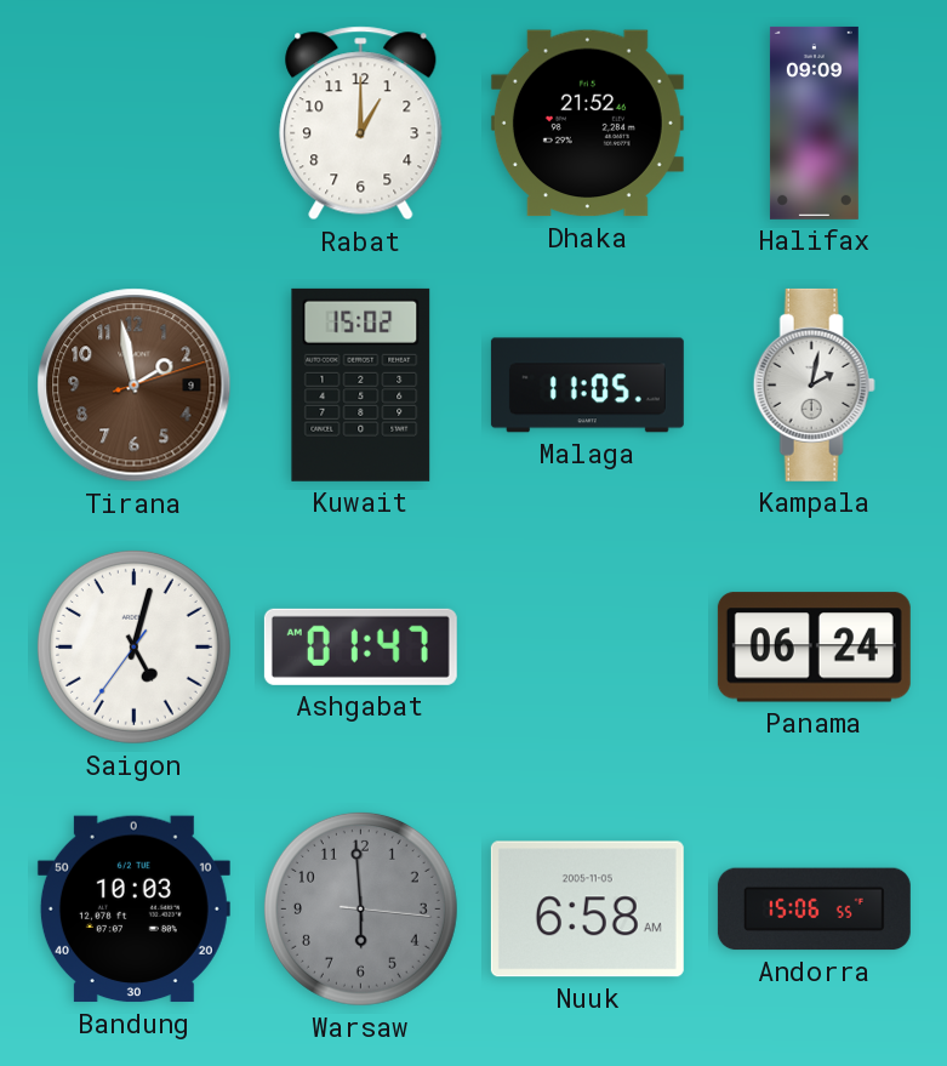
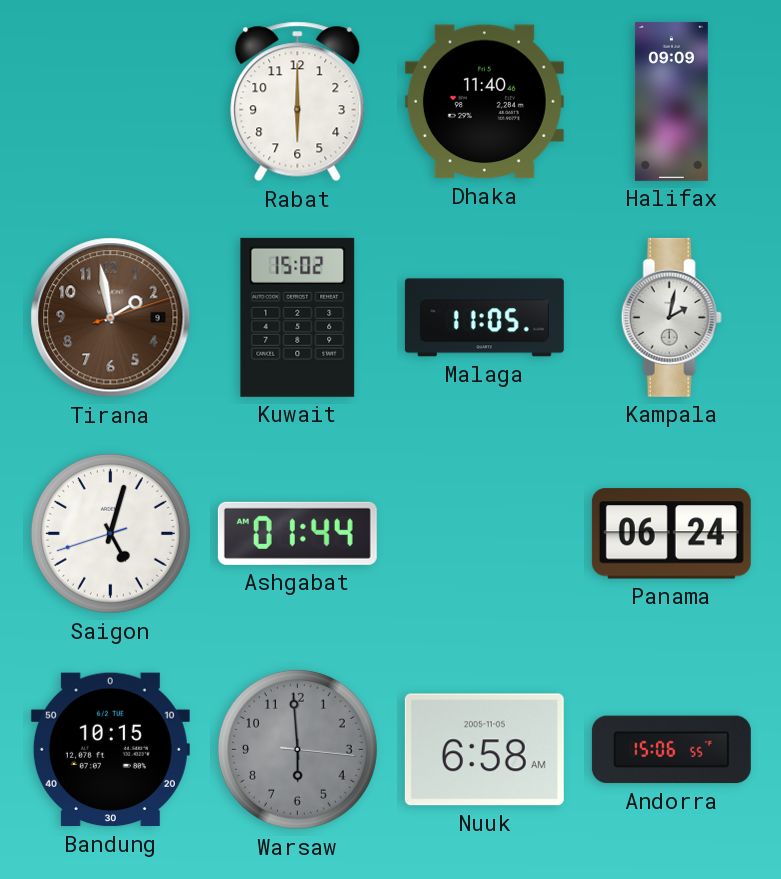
Rabat: 1:00 -> 6:00
Dhaka: 21:52 -> 11:40
Saigon: 5:02:36 -> 5:02:42
Ashgabat: 01:47 -> 01:44
Bandung: 10:03 -> 10:15
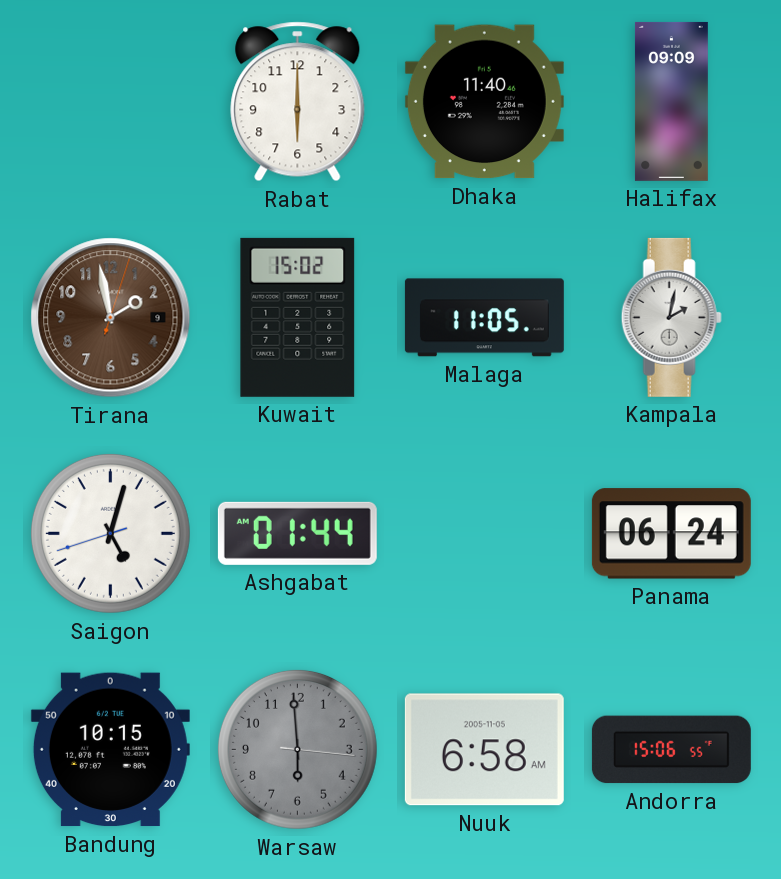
Tirana: 1:58:12 -> 1:58:03
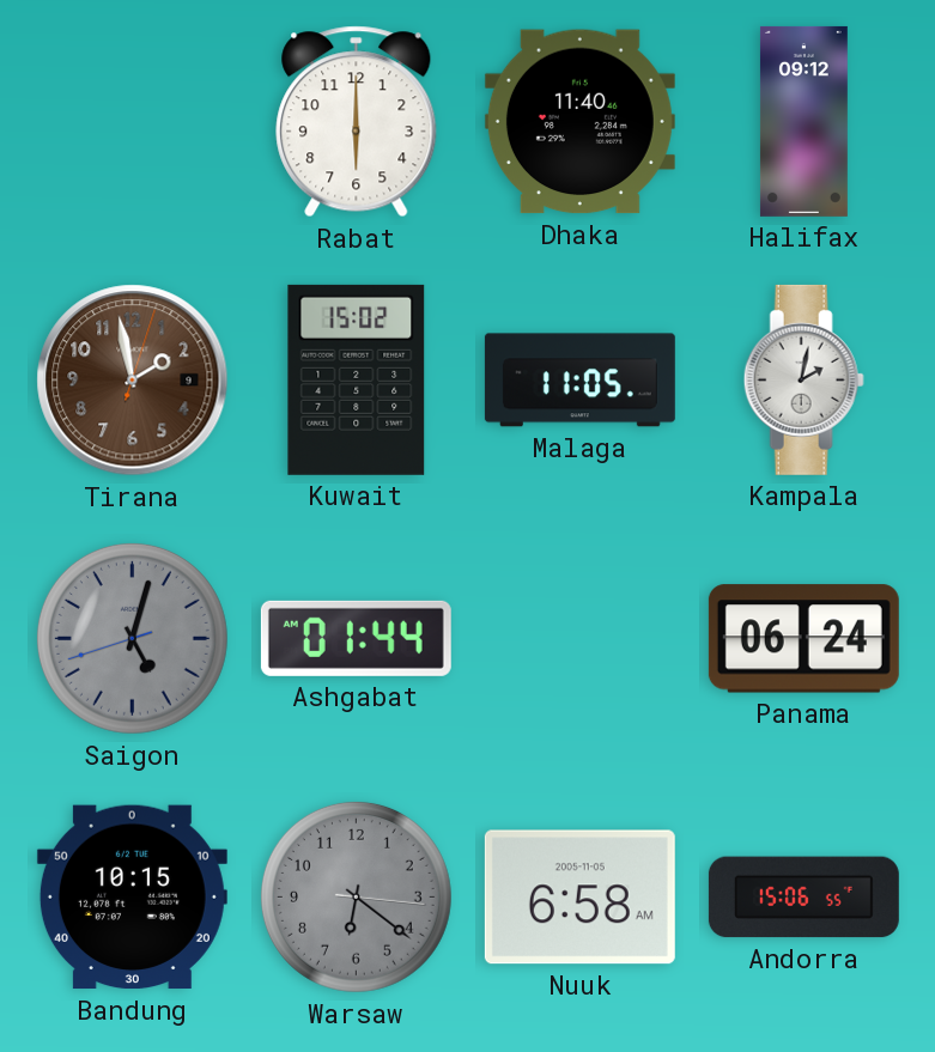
Halifax: 09:09 -> 09:12
Saigon dial: white -> grey
Warsaw: 5:59 -> 6:21
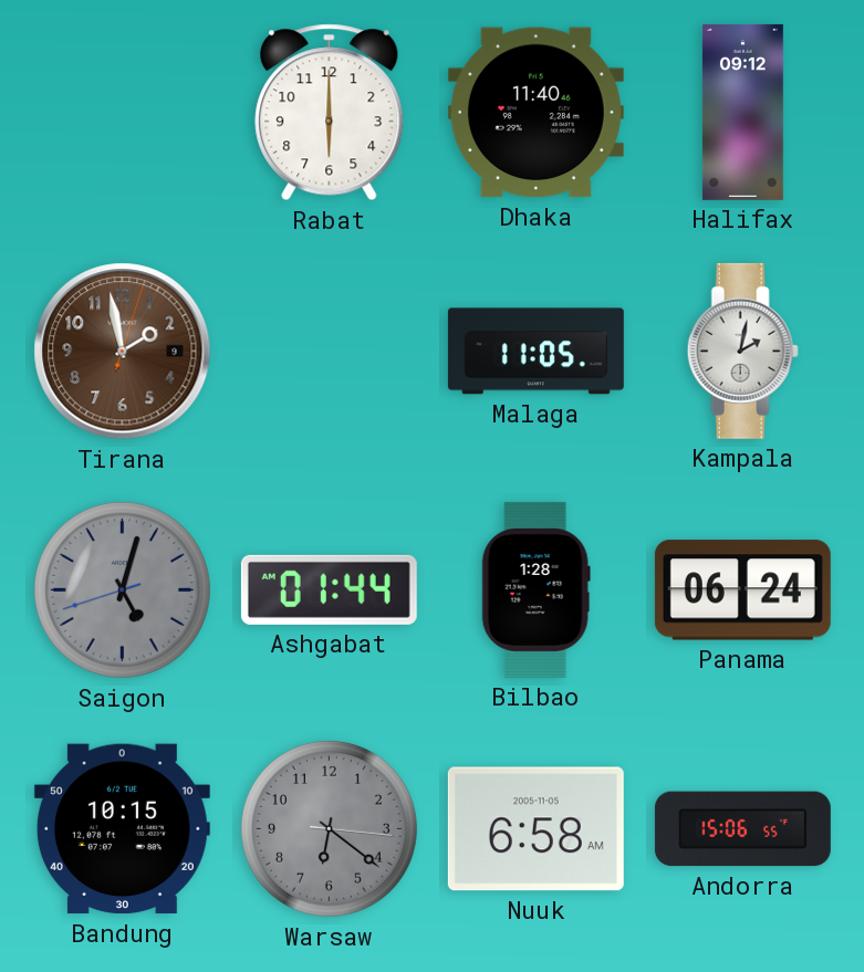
Kuwait: 15:02 -> none
Bilbao: none -> 1:28
